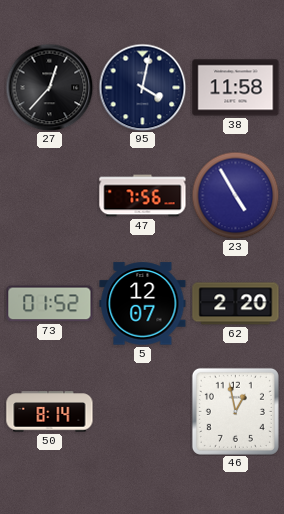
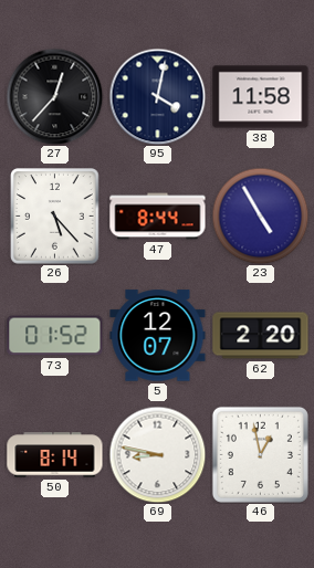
26: none -> 5:23
47: 7:56 -> 8:44
69: none -> 8:47
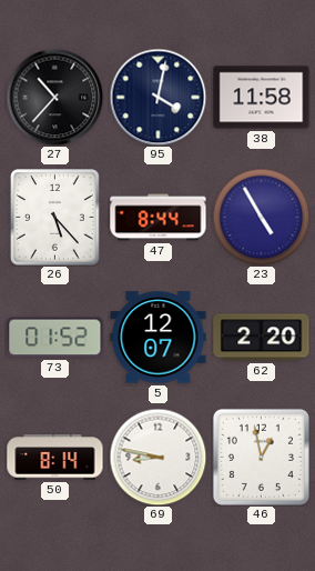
27: 12:37 -> 10:37
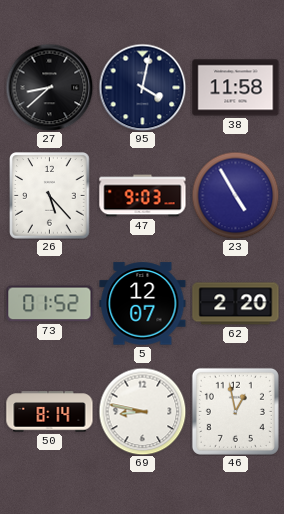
27: 10:37 -> 8:38
47: 8:44 -> 9:03
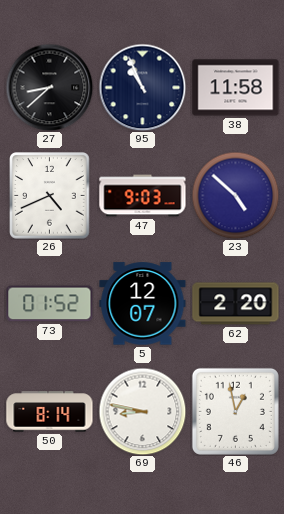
95: 4:02 -> 10:56
26: 5:23 -> 4:41
23: 4:55 -> 4:52
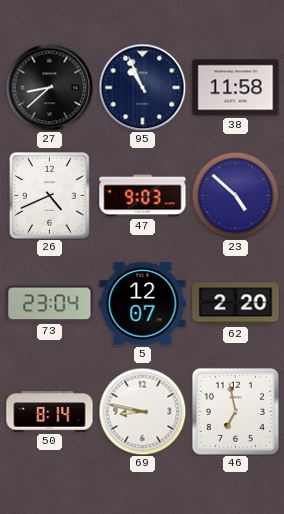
73: 01:52 -> 23:04
46: 12:58 -> 6:58
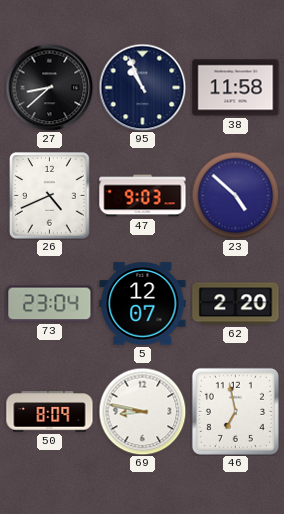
50: 8:14 -> 8:09
